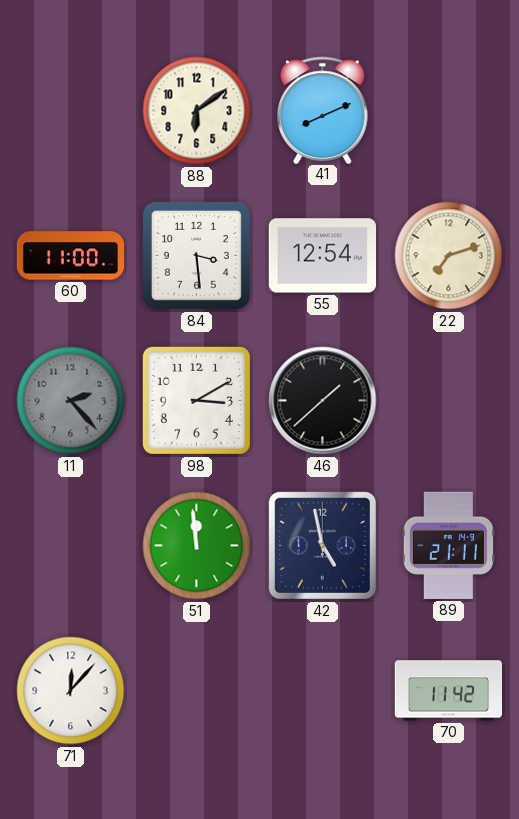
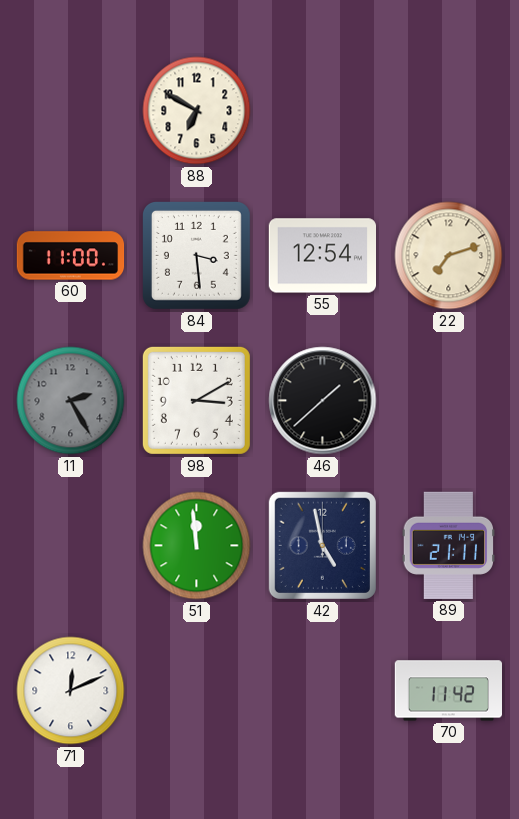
88: 6:09 -> 6:50
41: 8:11 -> none
11: 2:23 -> 2:25
71: 12:07 -> 12:11
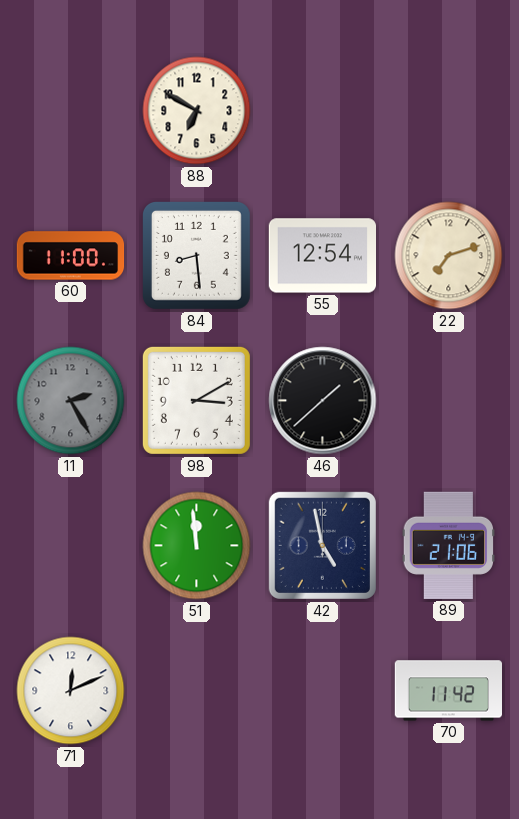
84: 3:29 -> 8:29
89: 21:11 -> 21:06
